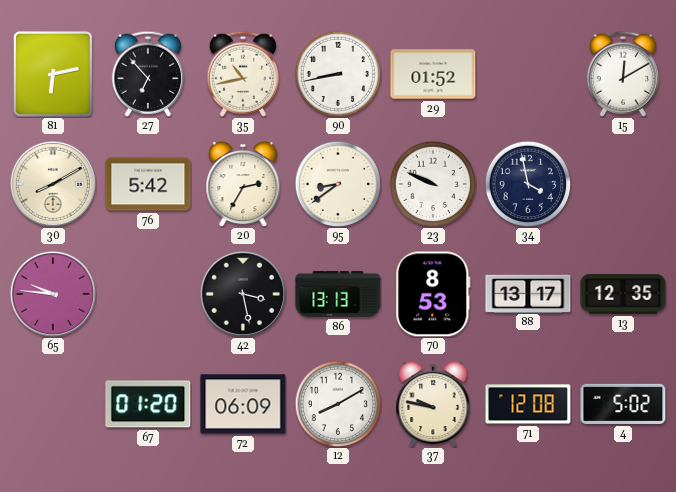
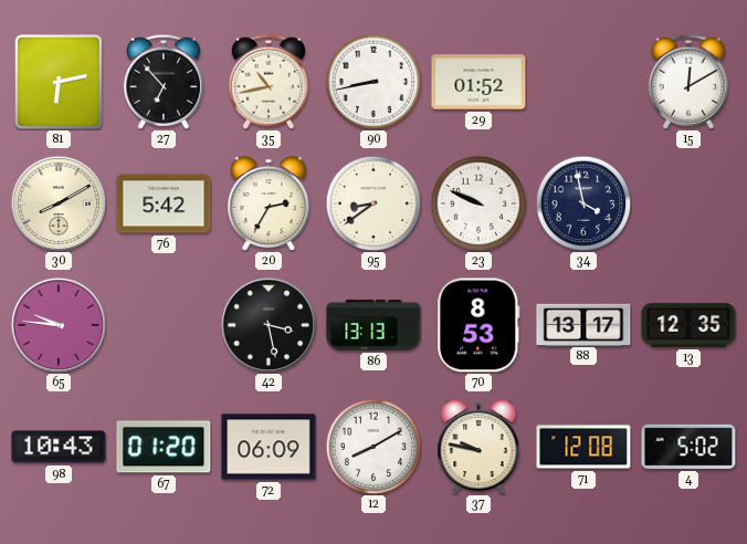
98: none -> 10:43
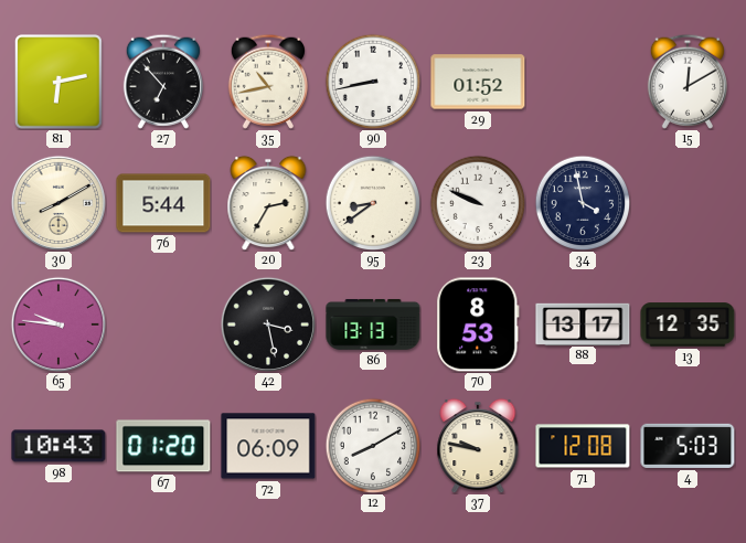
76: 5:42 -> 5:44
4: 5:02 -> 5:03
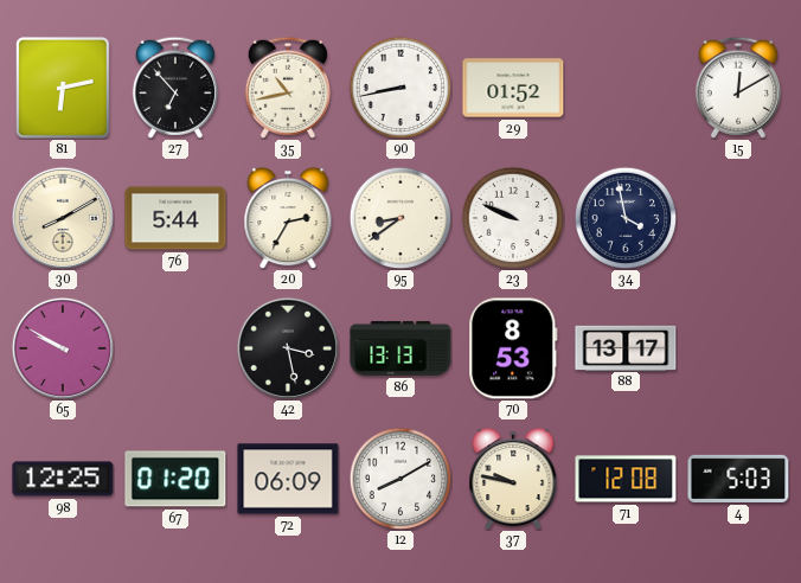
65: 9:46 -> 9:50
13: 12:35 -> none
98: 10:43 -> 12:25
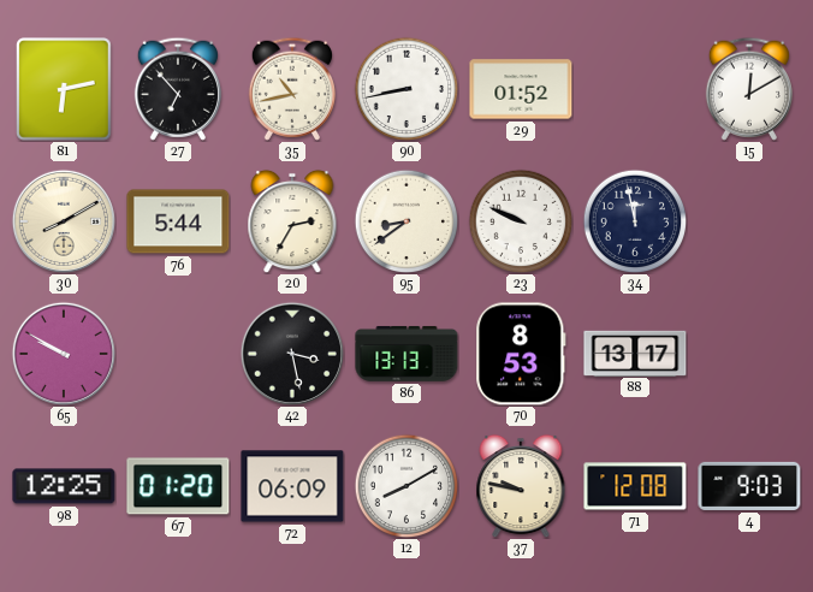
34: 3:58 -> 11:58
4: 5:03 -> 9:03
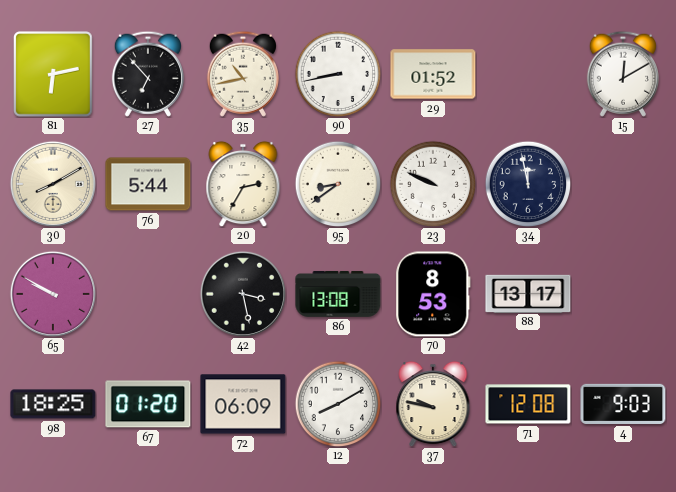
86: 13:13 -> 13:08
98: 12:25 -> 18:25
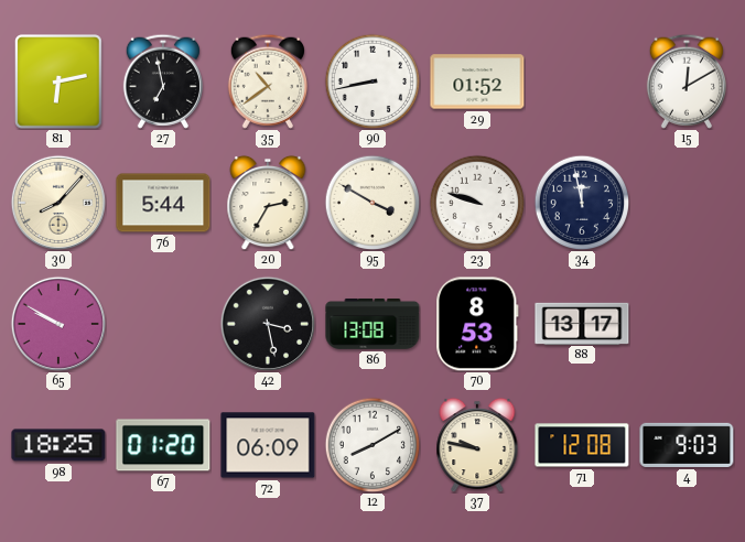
27: 6:53 -> 6:58
35: 10:43 -> 10:39
30: 8:10 -> 8:07
95: 8:39 -> 3:50
23: 9:49 -> 9:48
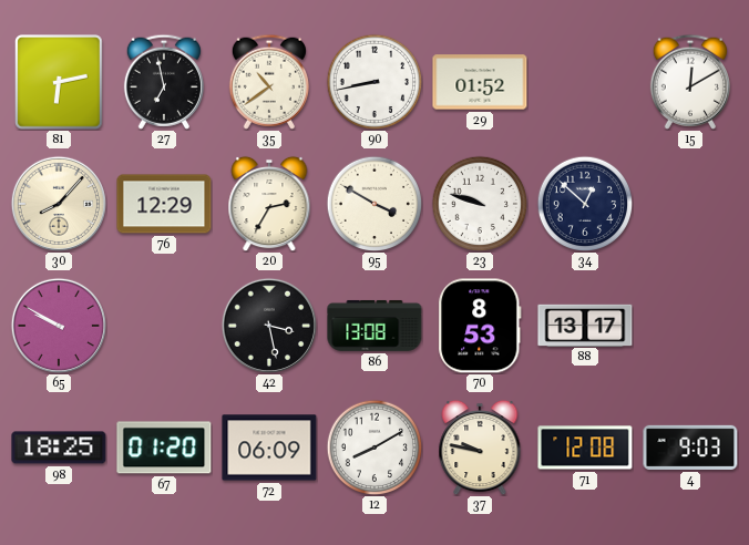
76: 5:44 -> 12:29
34: 11:58 -> 12:52
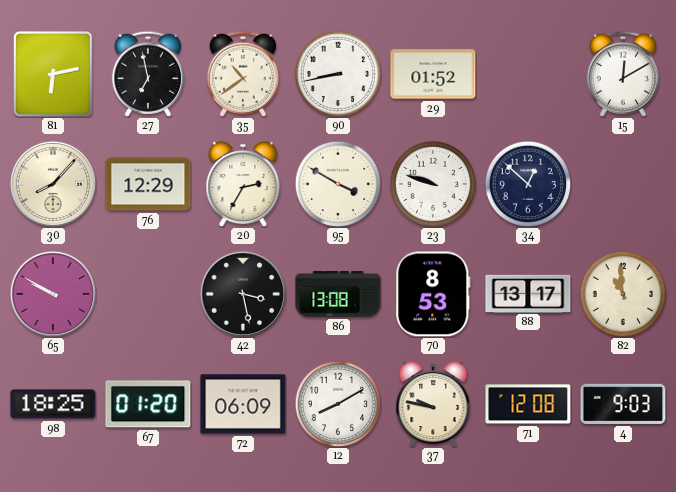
82: none -> 10:59
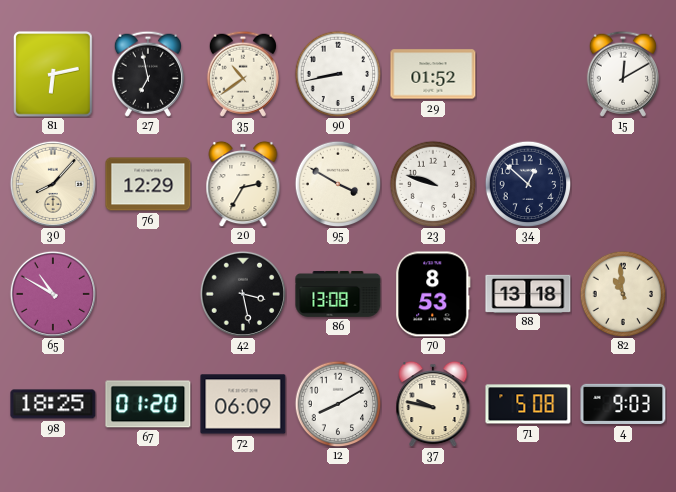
65: 9:50 -> 10:50
88: 13:17 -> 13:18
71: 12:08 -> 5:08
